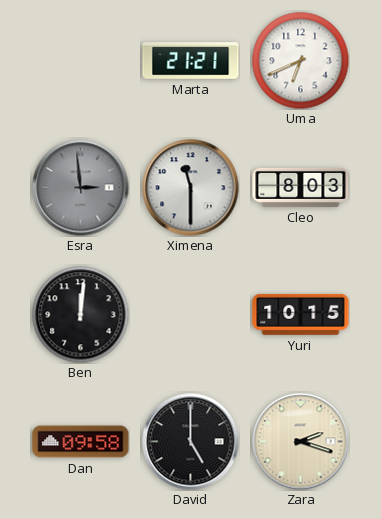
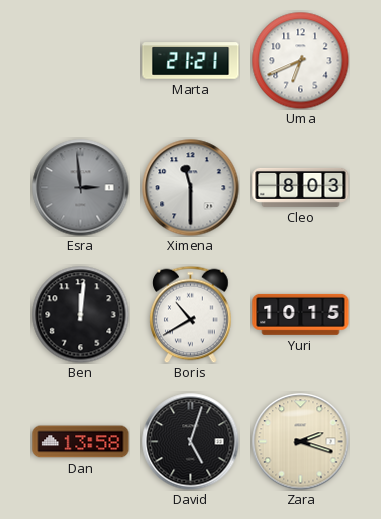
Boris: none -> 10:40
Dan: 09:58 -> 13:58
David: 5:00 -> 5:03
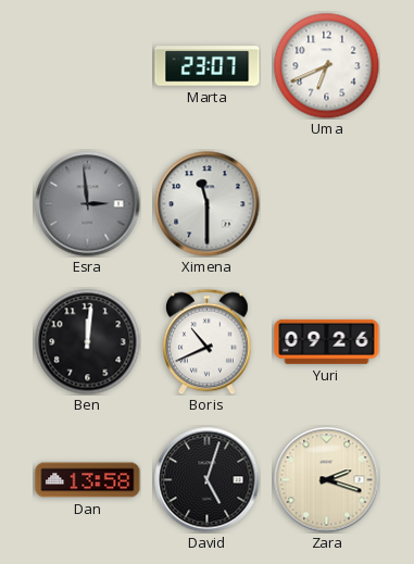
Marta: 21:21 -> 23:07
Cleo: 8:03 -> none
Boris: 10:40 -> 10:41
Yuri: 10:15 -> 09:26
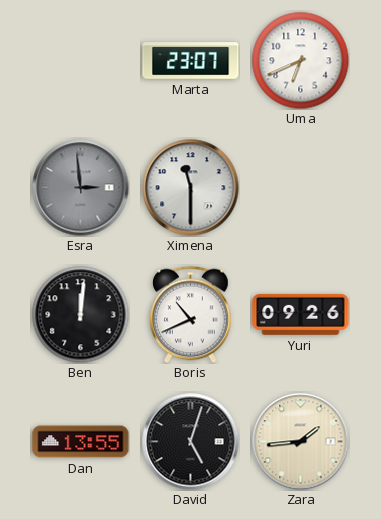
Dan: 13:58 -> 13:55
Zara: 2:18 -> 1:44
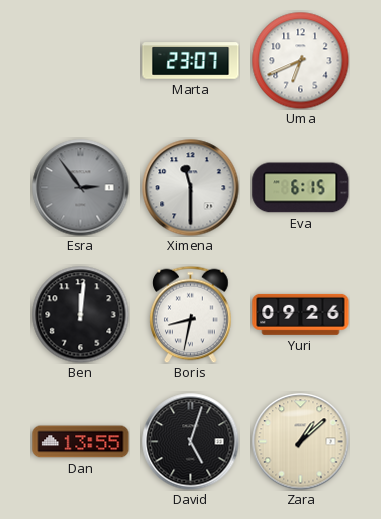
Esra: 2:59 -> 2:54
Eva: none -> 6:15
Boris: 10:41 -> 8:32
Zara: 1:44 -> 1:08
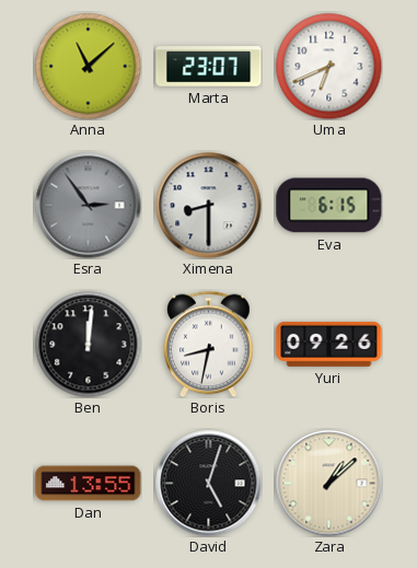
Anna: none -> 11:08
Ximena: 11:30 -> 8:30
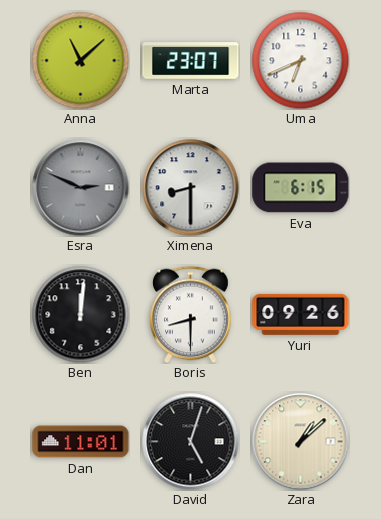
Esra: 2:54 -> 2:49
Boris: 8:32 -> 8:30
Dan: 13:55 -> 11:01
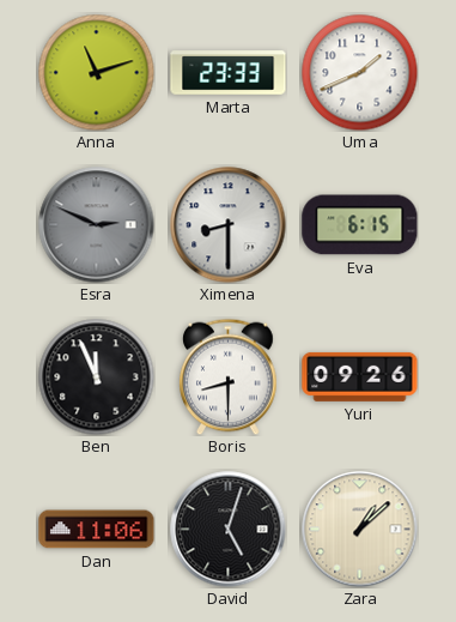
Anna: 11:08 -> 11:12
Marta: 23:07 -> 23:33
Uma: 6:41 -> 1:41
Ben: 12:01 -> 11:56
Dan: 11:01 -> 11:06
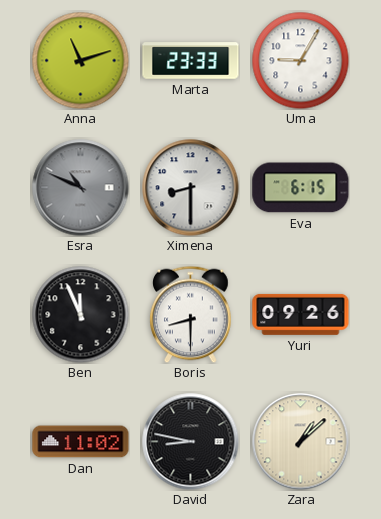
Uma: 1:41 -> 9:05
Esra: 2:49 -> 10:49
Dan: 11:06 -> 11:02
David: 5:03 -> 8:47
